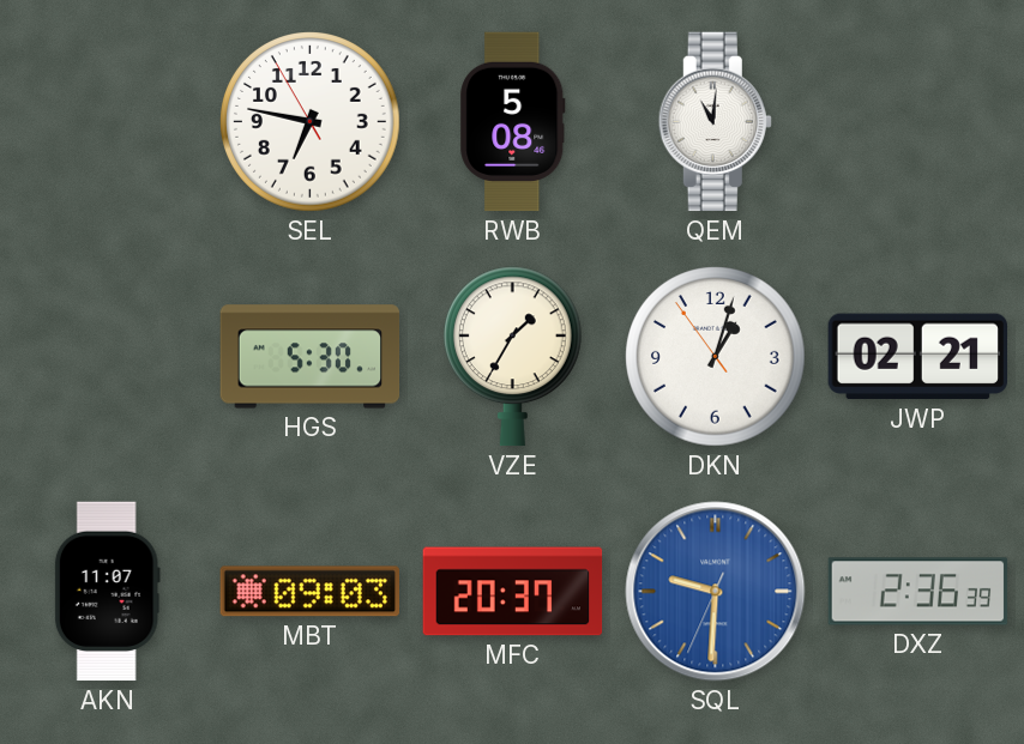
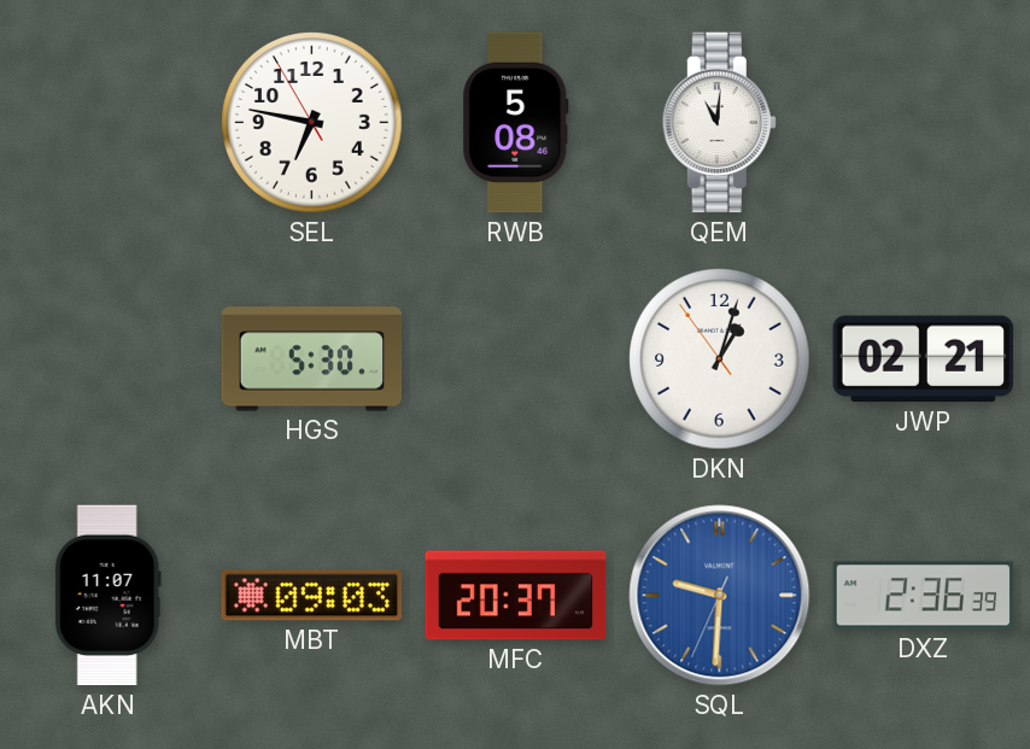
VZE: 1:35 -> none
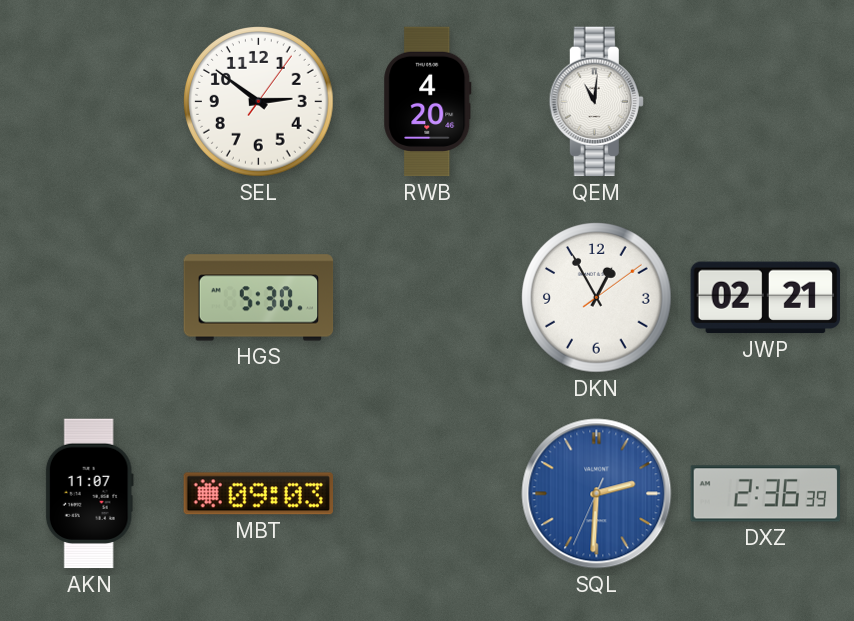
SEL: 6:46 -> 2:51
RWB: 5:08 -> 4:20
DKN: 1:02 -> 12:55
MFC: 20:37 -> none
SQL: 9:30 -> 2:30
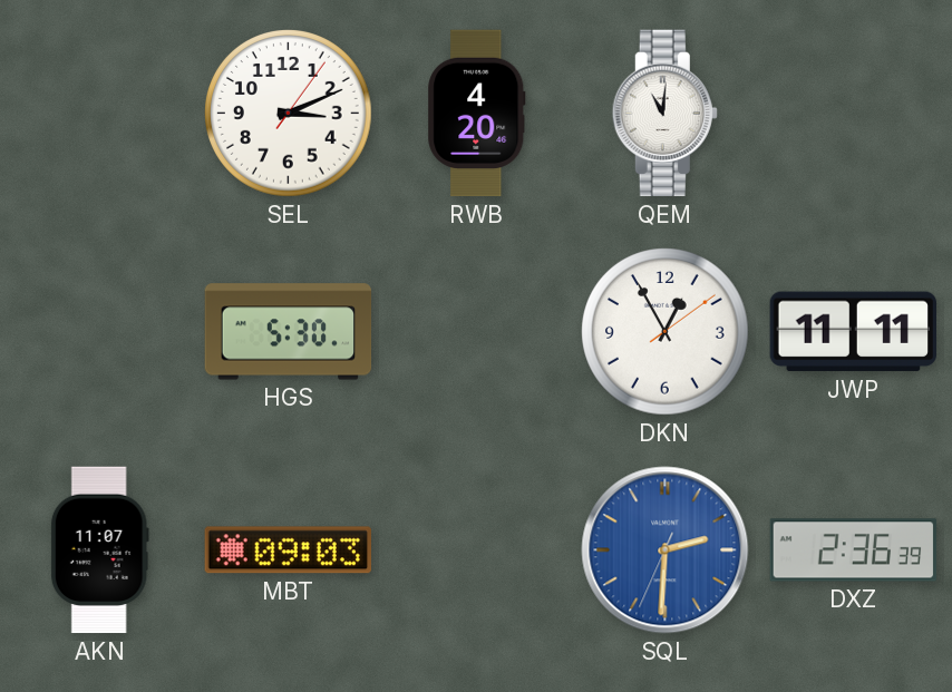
SEL: 2:51 -> 3:11
JWP: 02:21 -> 11:11
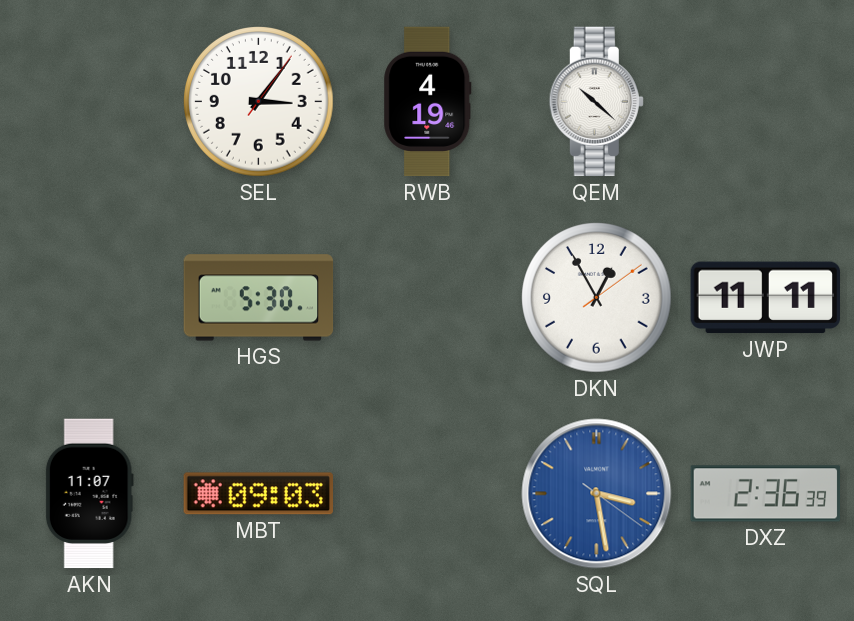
SEL: 3:11 -> 3:06
RWB: 4:20 -> 4:19
QEM: 11:01 -> 10:22
SQL: 2:30 -> 3:28
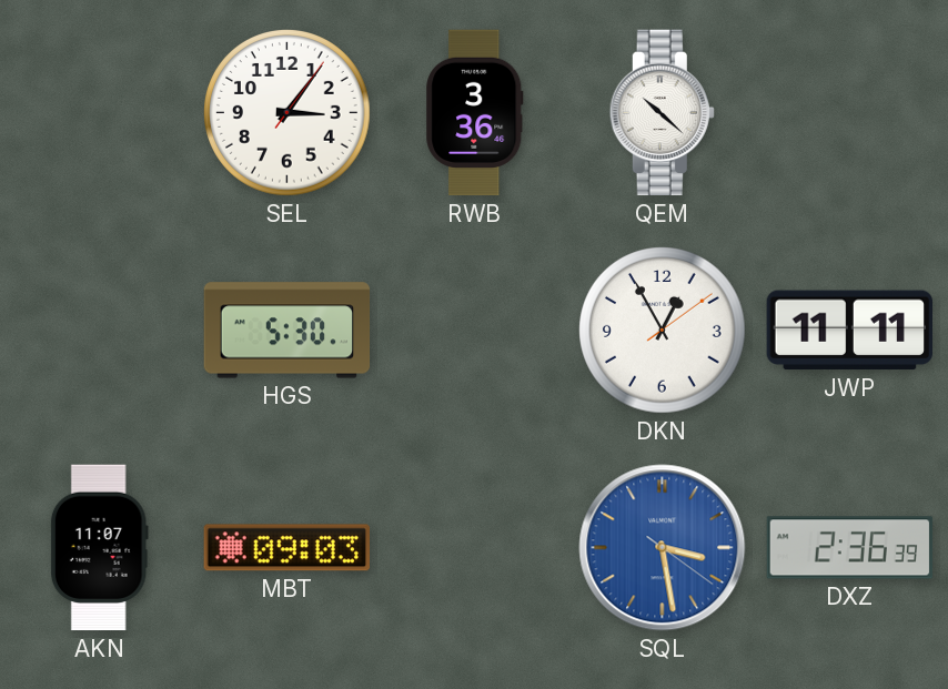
RWB: 4:19 -> 3:36
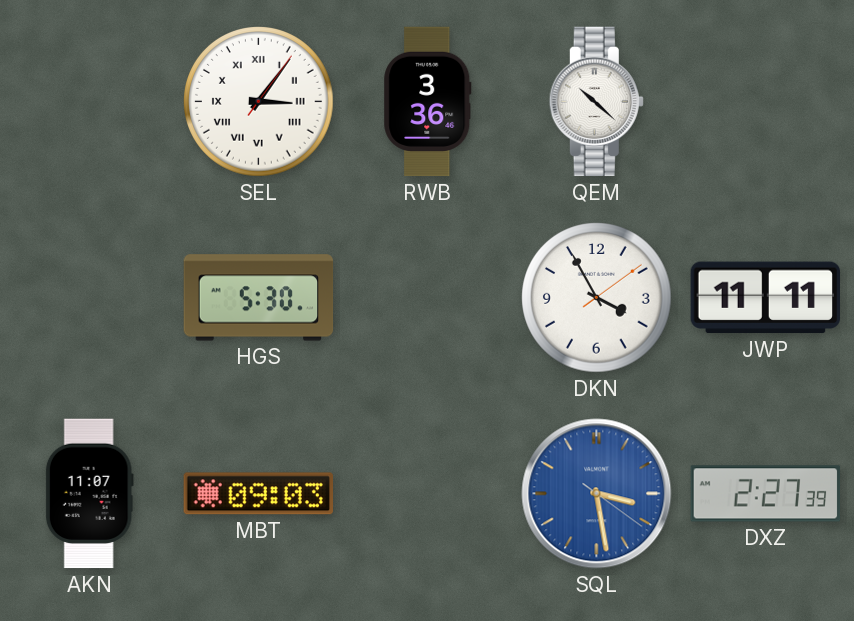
SEL numerals: Arabic -> Roman
DKN: 12:55 -> 3:55
DXZ: 2:36 -> 2:27
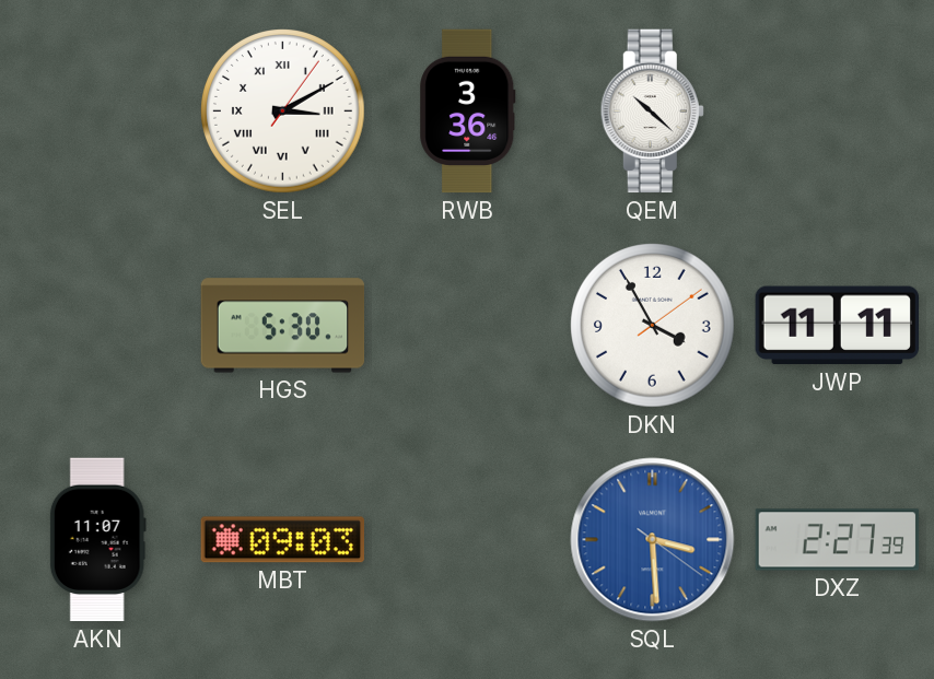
SEL: 3:06 -> 3:10
SQL: 3:28 -> 3:29
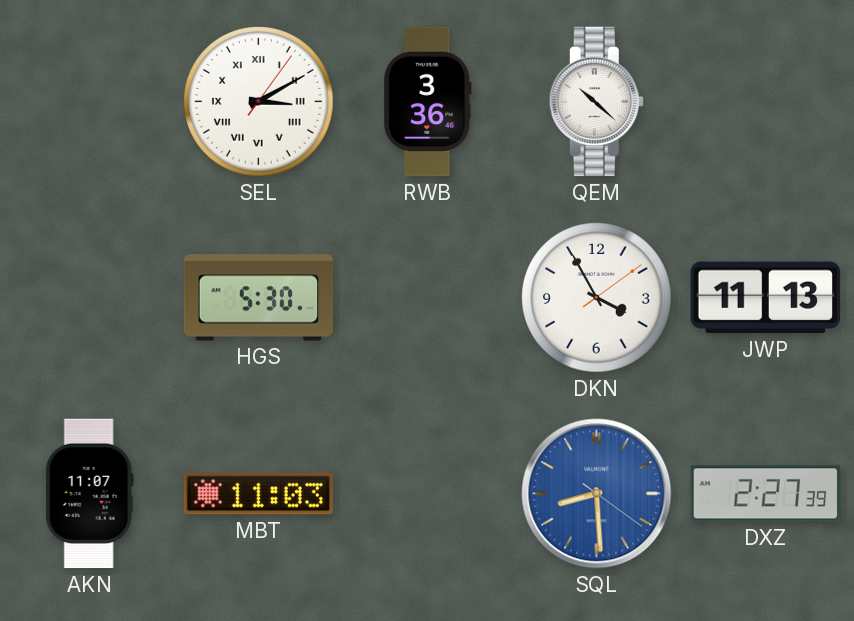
JWP: 11:11 -> 11:13
MBT: 09:03 -> 11:03
SQL: 3:29 -> 8:29
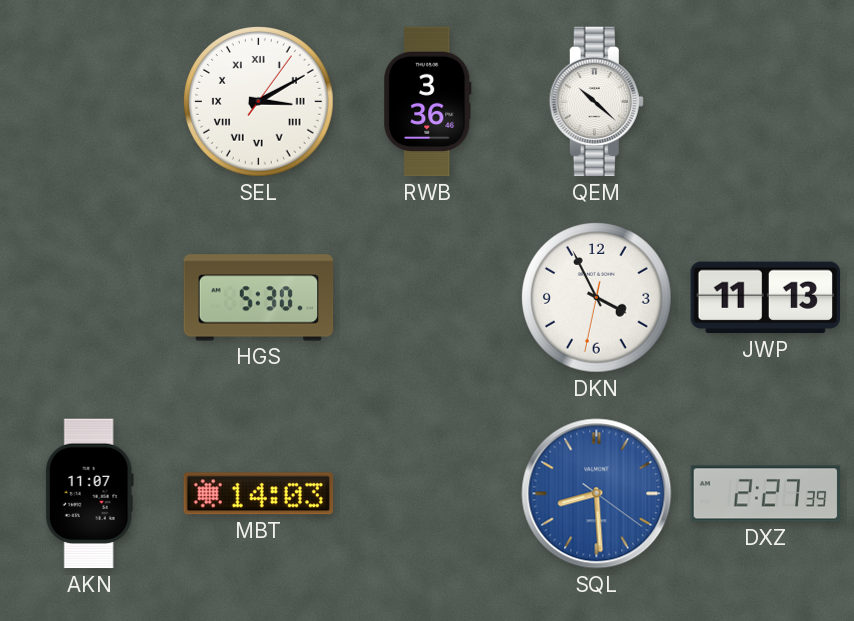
DKN: 3:55:09 -> 3:55:32
MBT: 11:03 -> 14:03
